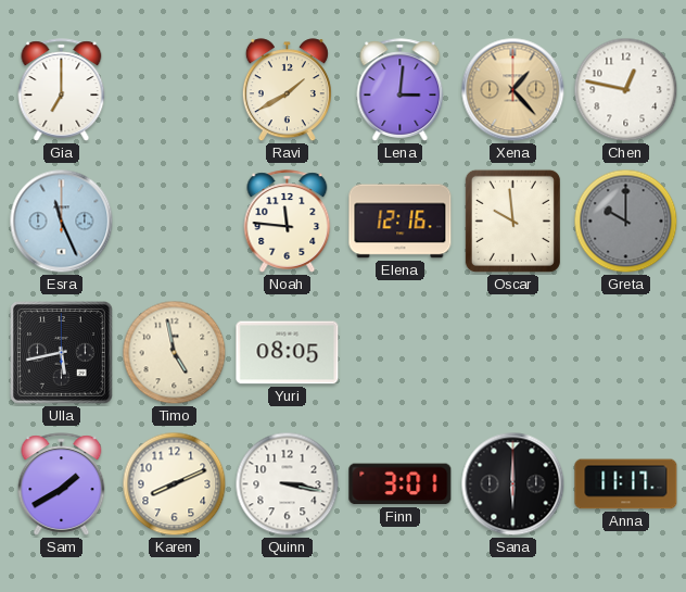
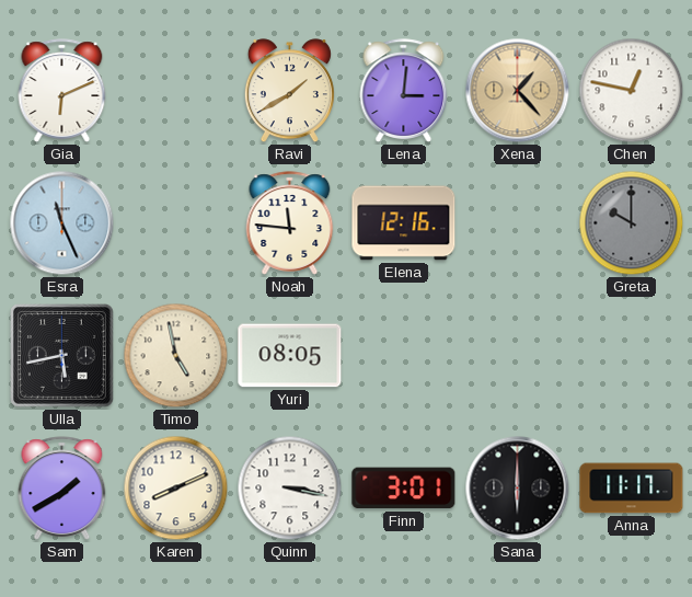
Gia: 7:00 -> 6:11
Oscar: 9:59 -> none
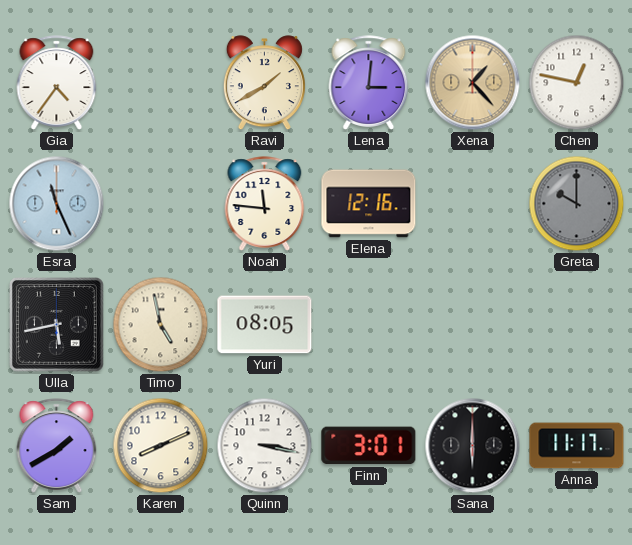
Gia: 6:11 -> 4:36
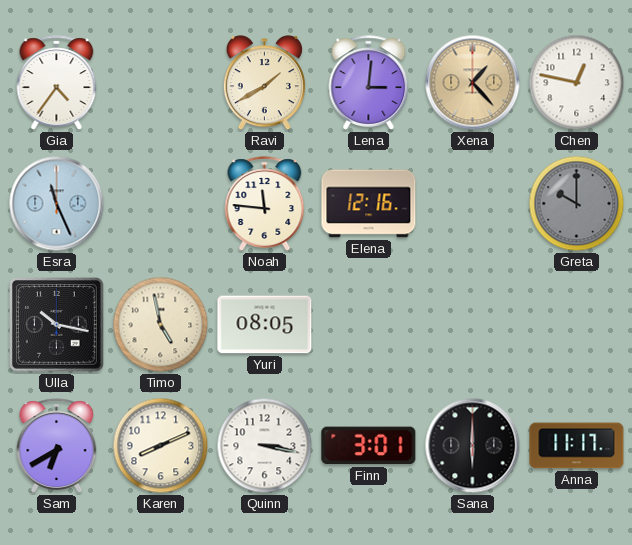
Ulla: 5:43 -> 10:17
Sam: 1:40 -> 6:40
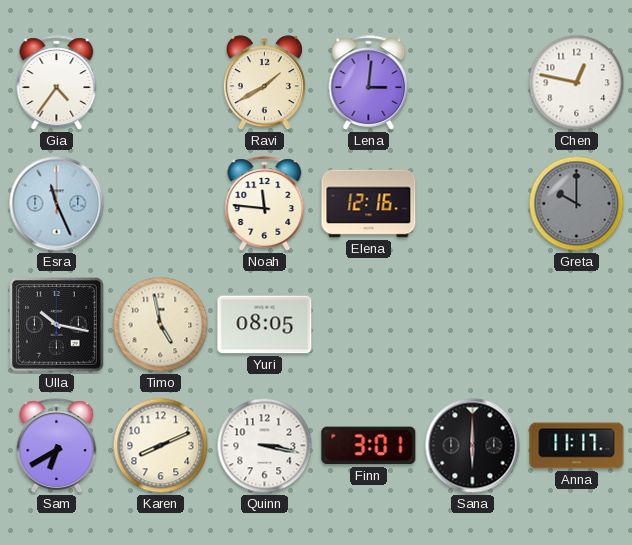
Xena: 1:23 -> none
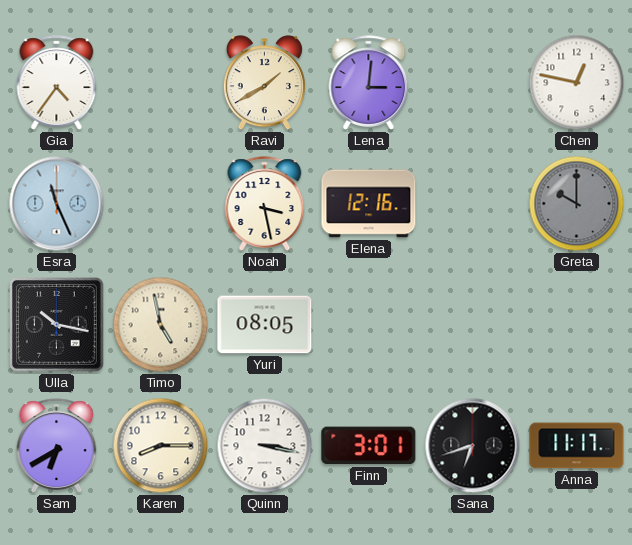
Noah: 11:46 -> 3:28
Karen: 8:11 -> 8:15
Sana: 6:00 -> 6:42
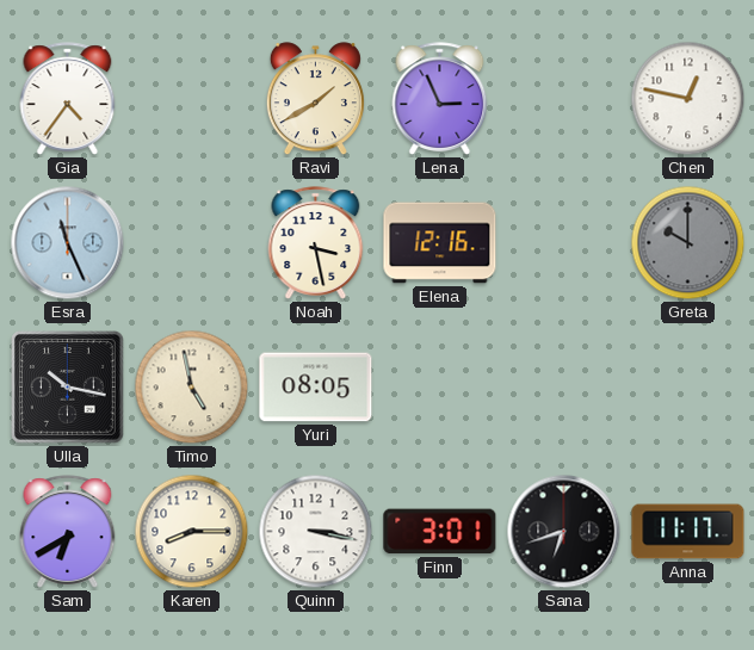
Lena: 3:01 -> 2:56
